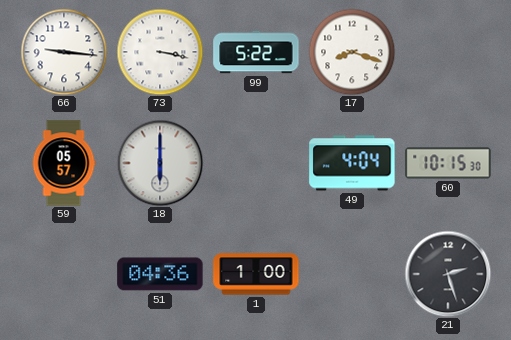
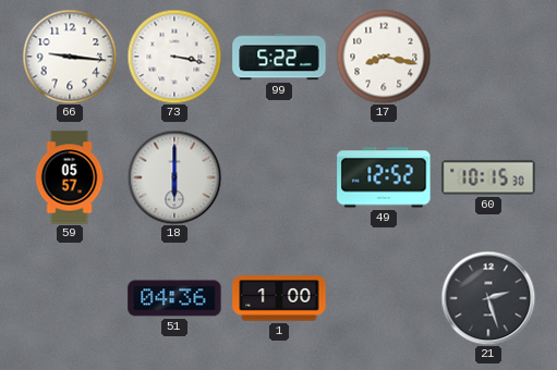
17: 8:18 -> 8:17
49: 4:04 -> 12:52
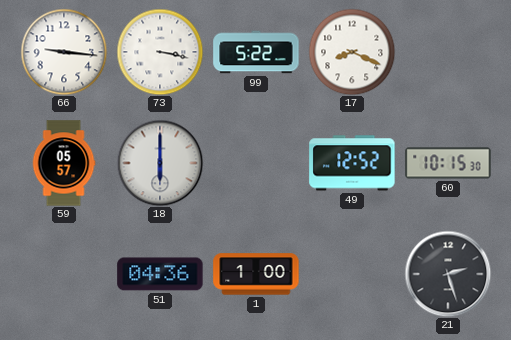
17: 8:17 -> 8:19
